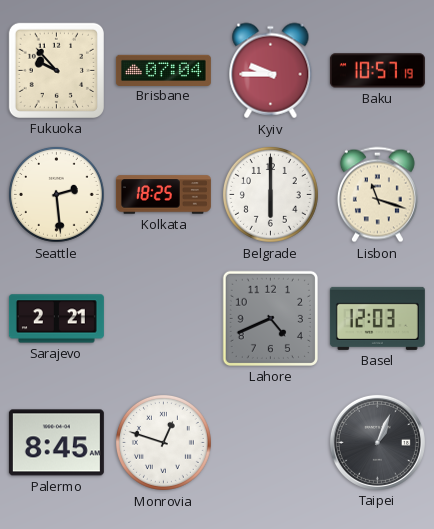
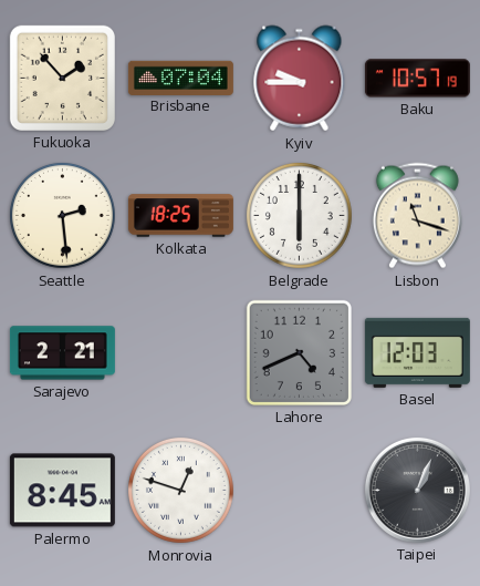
Fukuoka: 9:53 -> 1:53
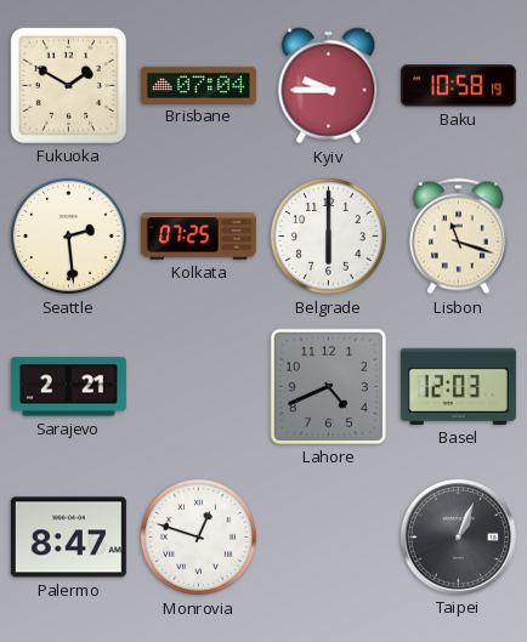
Fukuoka: 1:53 -> 1:50
Baku: 10:57 -> 10:58
Kolkata: 18:25 -> 07:25
Palermo: 8:45 -> 8:47
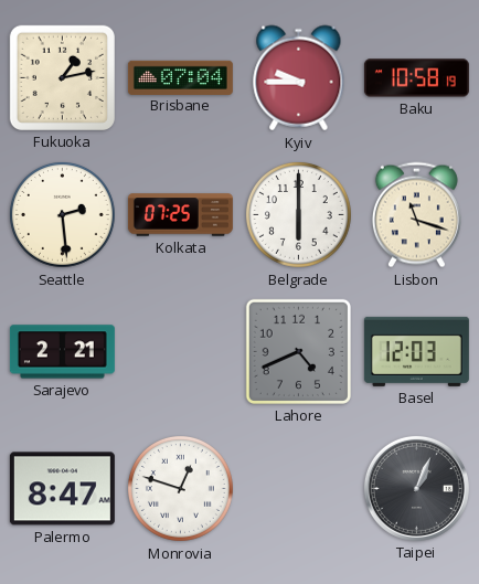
Fukuoka: 1:50 -> 1:13
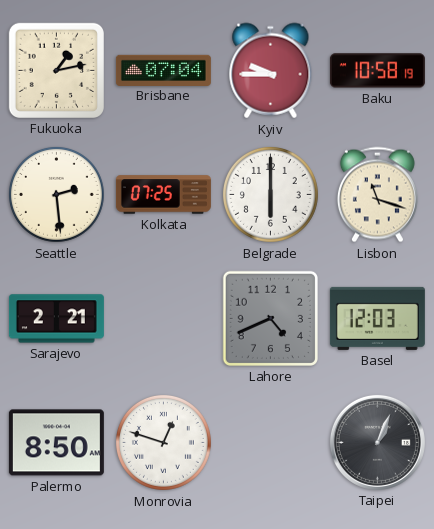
Palermo: 8:47 -> 8:50
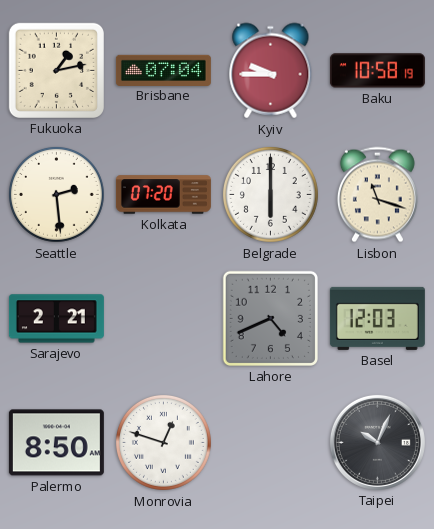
Kolkata: 07:25 -> 07:20
Taipei: 1:04 -> 10:04
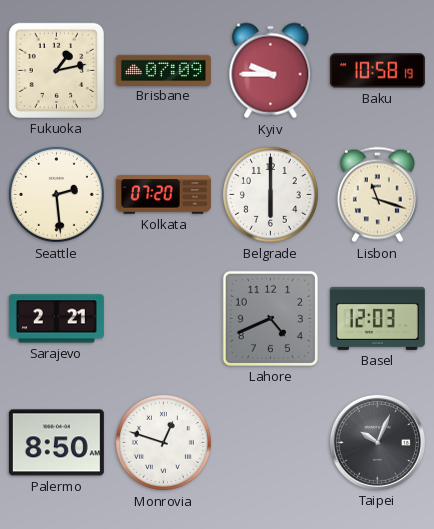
Brisbane: 07:04 -> 07:09
